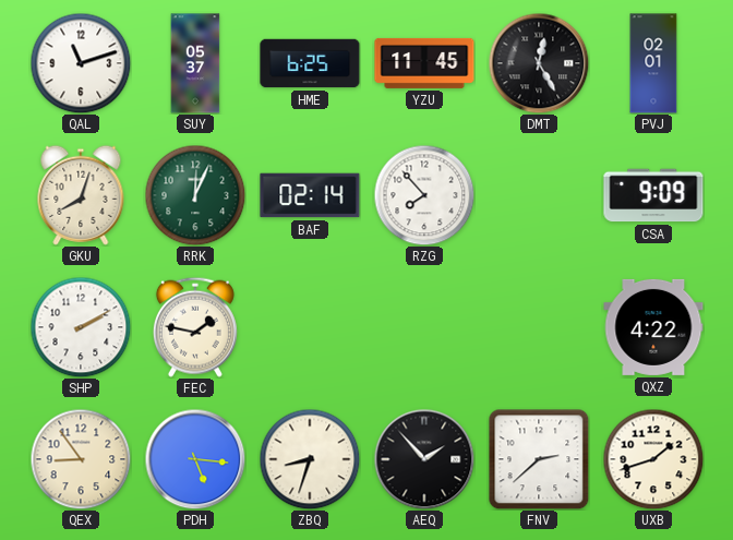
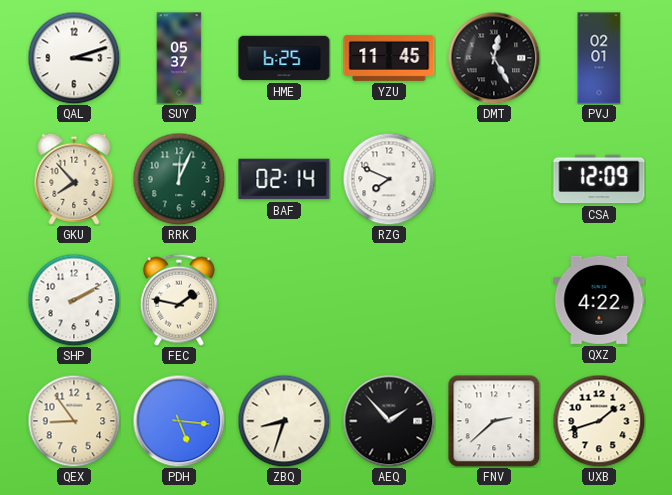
QAL: 11:12 -> 3:12
GKU: 8:03 -> 7:53
RZG: 7:53 -> 7:49
CSA: 9:09 -> 12:09
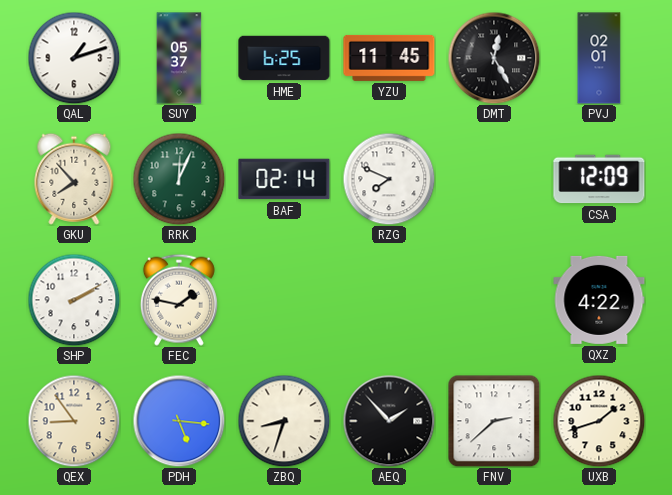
QAL: 3:12 -> 1:12
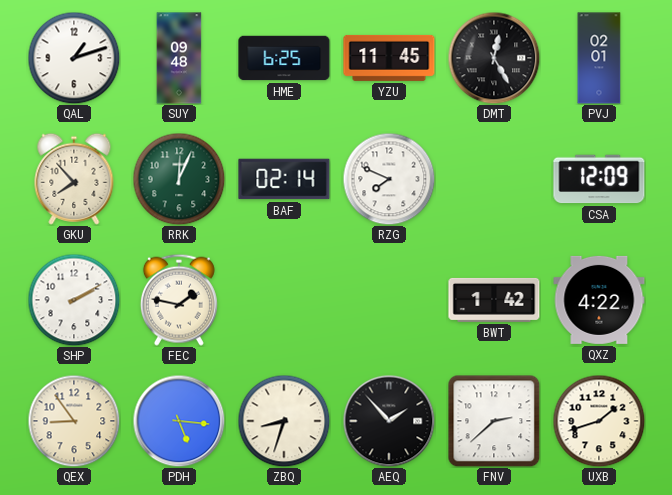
SUY: 05:37 -> 09:48
BWT: none -> 1:42
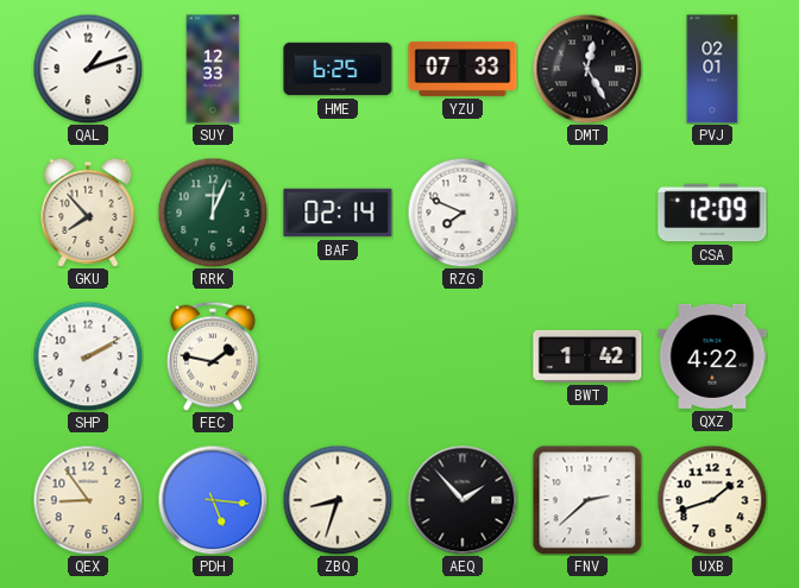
SUY: 09:48 -> 12:33
YZU: 11:45 -> 07:33
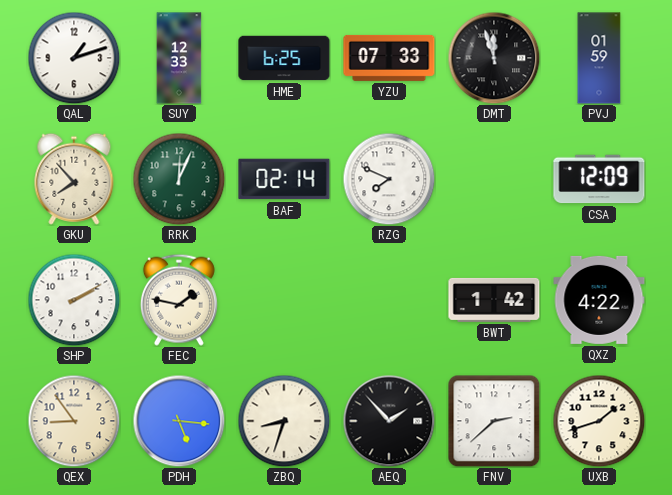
DMT: 12:25 -> 11:57
PVJ: 02:01 -> 01:59
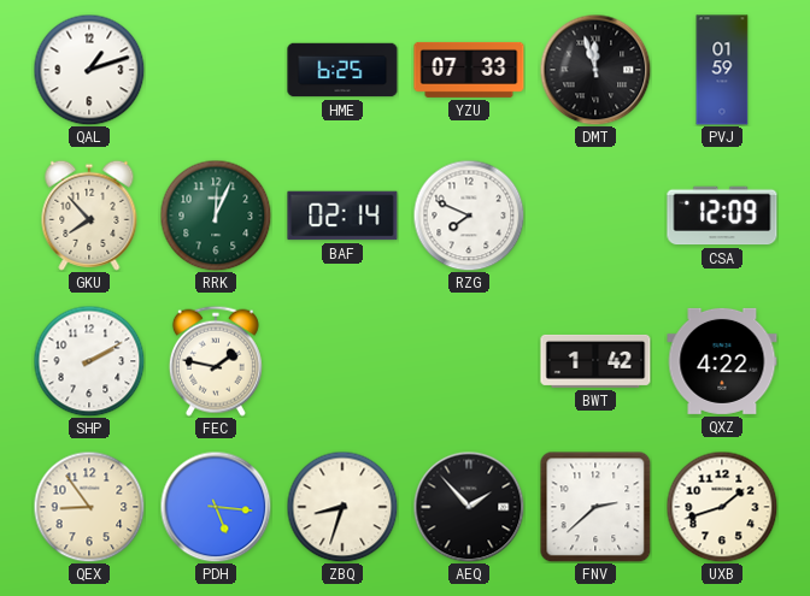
SUY: 12:33 -> none
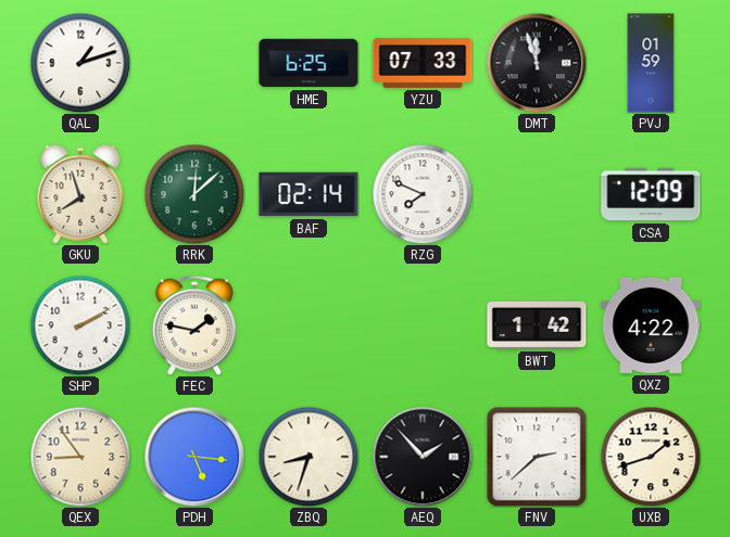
GKU: 7:53 -> 7:57
RRK: 12:04 -> 12:08
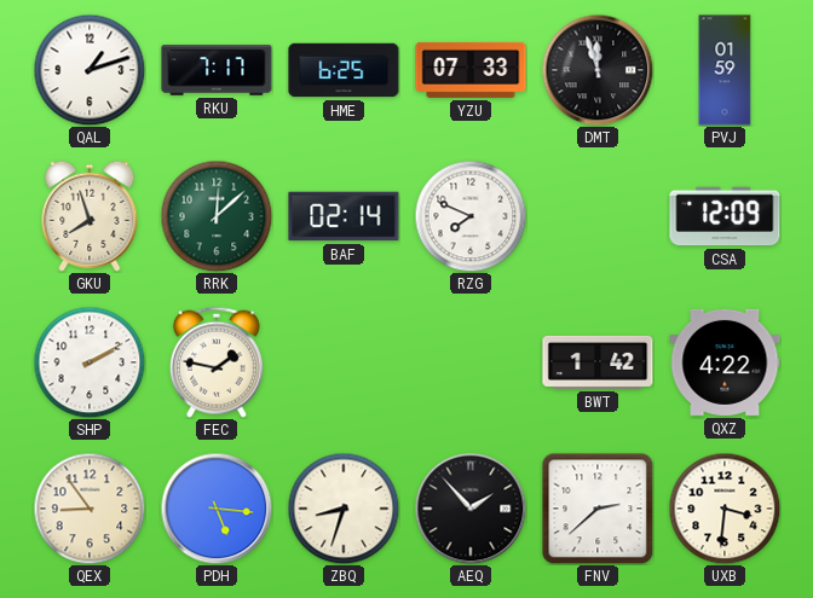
RKU: none -> 7:17
UXB: 1:42 -> 3:31
